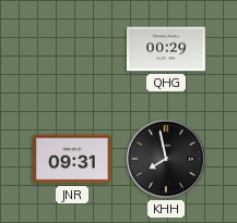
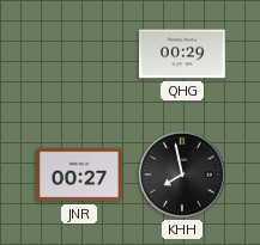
JNR: 09:31 -> 00:27
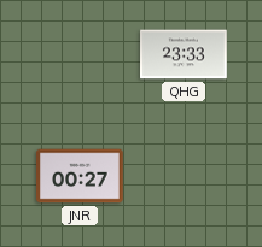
QHG: 00:29 -> 23:33
KHH: 7:58 -> none
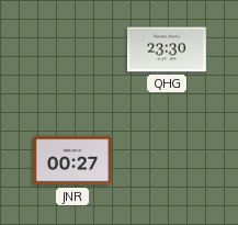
QHG: 23:33 -> 23:30
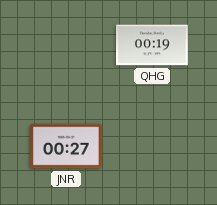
QHG: 23:30 -> 00:19
